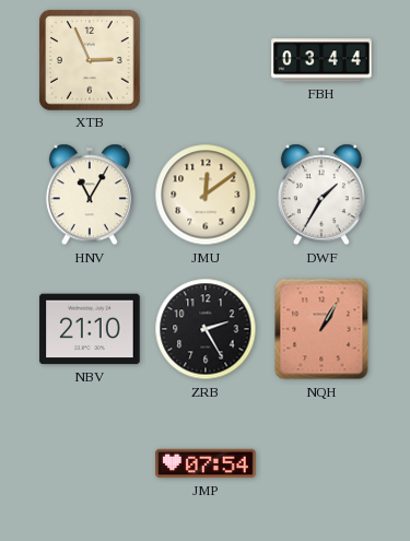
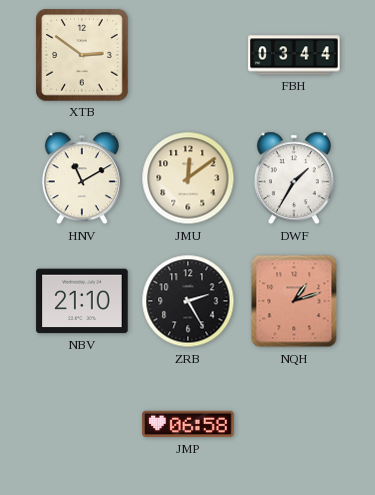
XTB: 2:56 -> 2:51
HNV: 11:05 -> 11:10
NQH: 1:05 -> 1:12
JMP: 07:54 -> 06:58
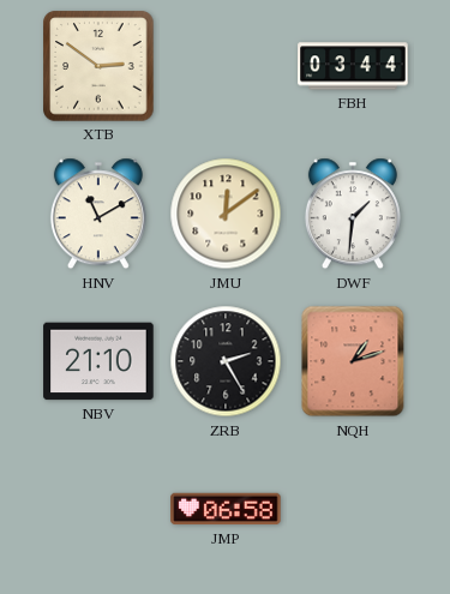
DWF: 1:35 -> 1:31
